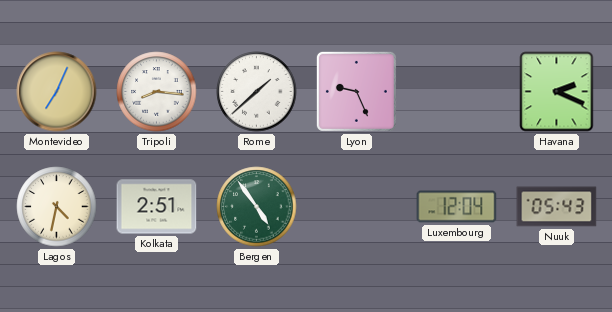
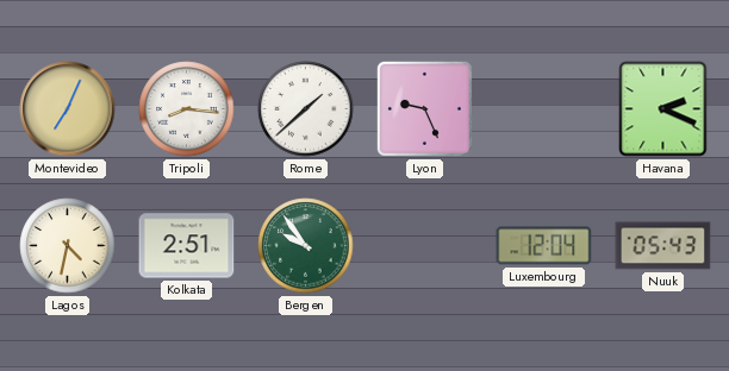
Bergen: 4:54 -> 9:54
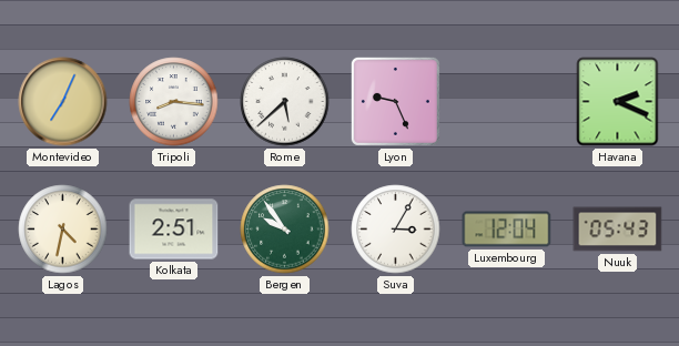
Rome: 1:38 -> 5:38
Suva: none -> 3:05
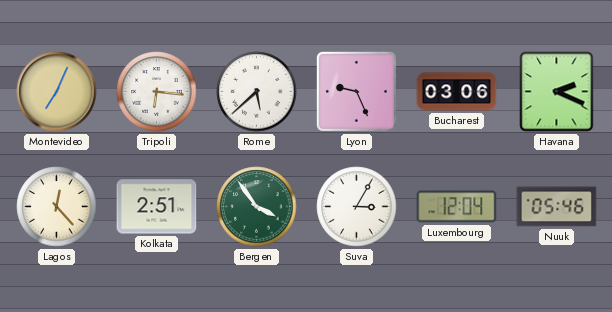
Tripoli: 8:16 -> 6:16
Bucharest: none -> 03:06
Lagos: 4:32 -> 12:23
Bergen: 9:54 -> 3:54
Nuuk: 05:43 -> 05:46
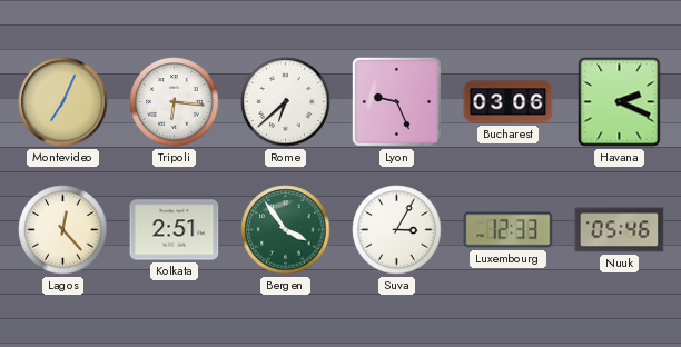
Rome: 5:38 -> 6:38
Luxembourg: 12:04 -> 12:33
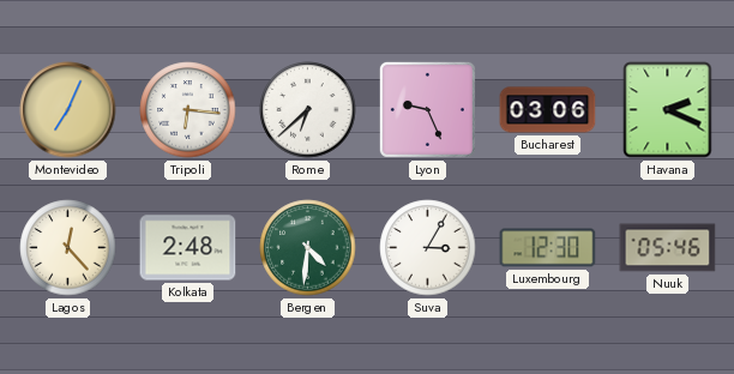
Kolkata: 2:51 -> 2:48
Bergen: 3:54 -> 4:31
Luxembourg: 12:33 -> 12:30
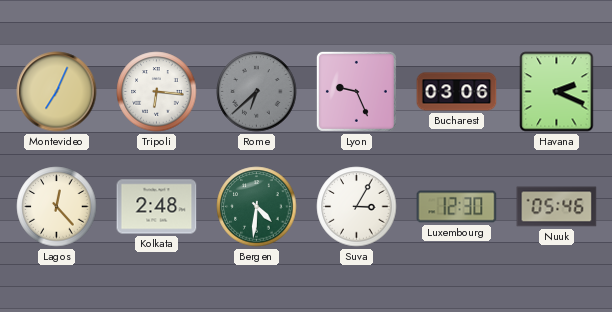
Rome dial: white -> grey
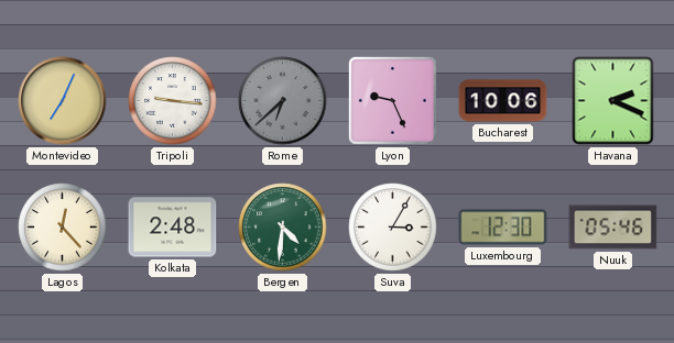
Tripoli: 6:16 -> 9:16
Bucharest: 03:06 -> 10:06
